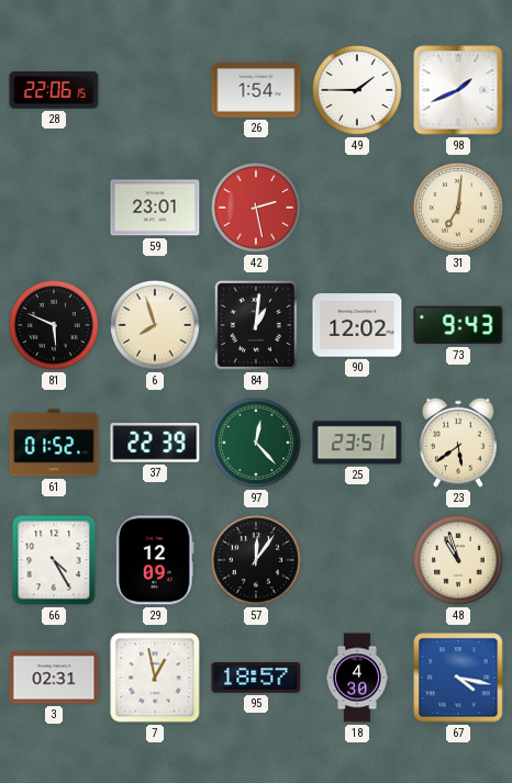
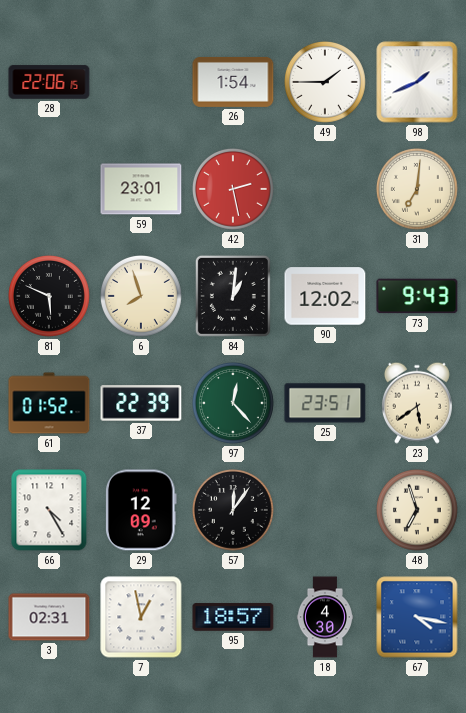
48: 10:57 -> 6:57
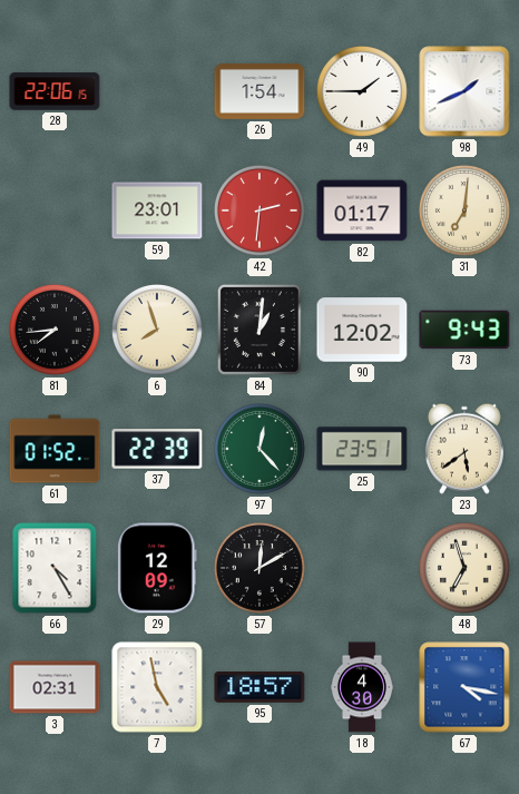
42: 2:28 -> 2:31
82: none -> 01:17
81: 5:49 -> 7:44
57: 12:06 -> 12:10
7: 12:58 -> 4:58
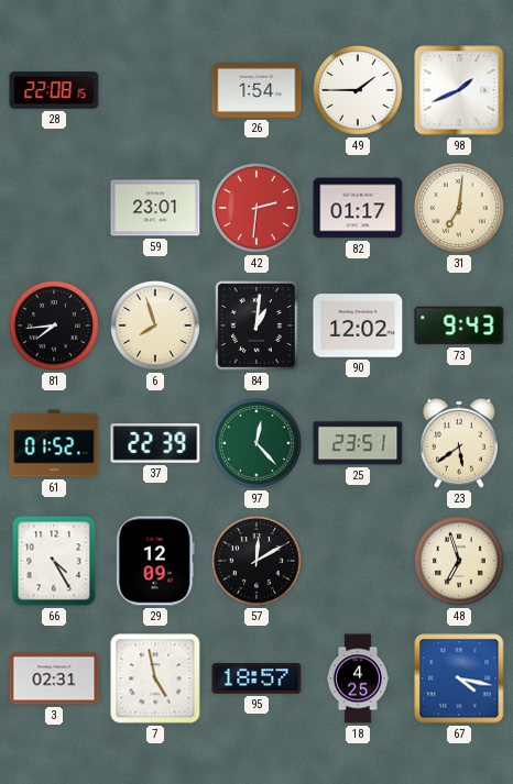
28: 22:06 -> 22:08
18: 4:30 -> 4:25
